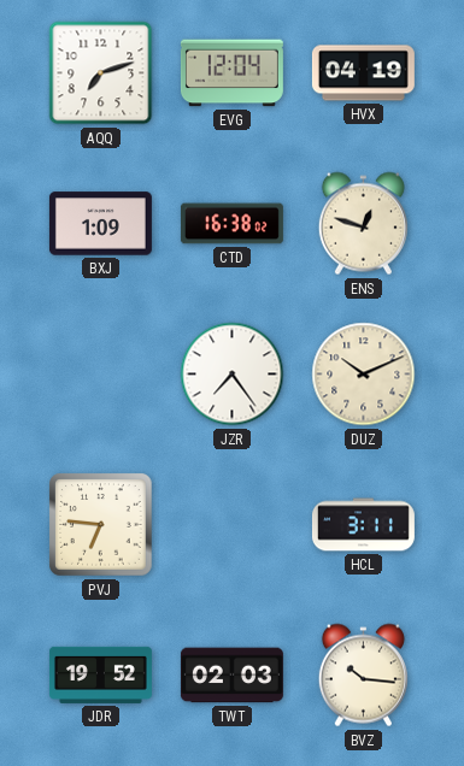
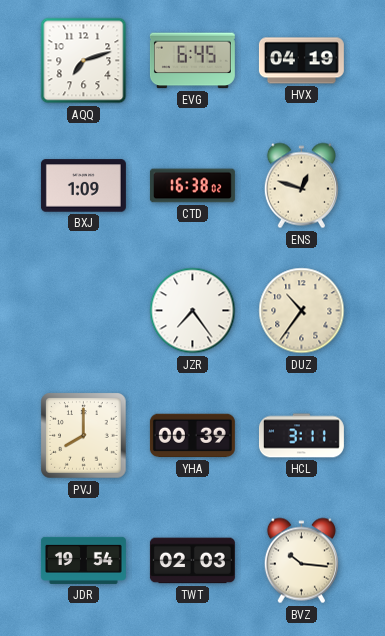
EVG: 12:04 -> 6:45
DUZ: 10:11 -> 10:36
PVJ: 6:46 -> 8:00
YHA: none -> 00:39
JDR: 19:52 -> 19:54
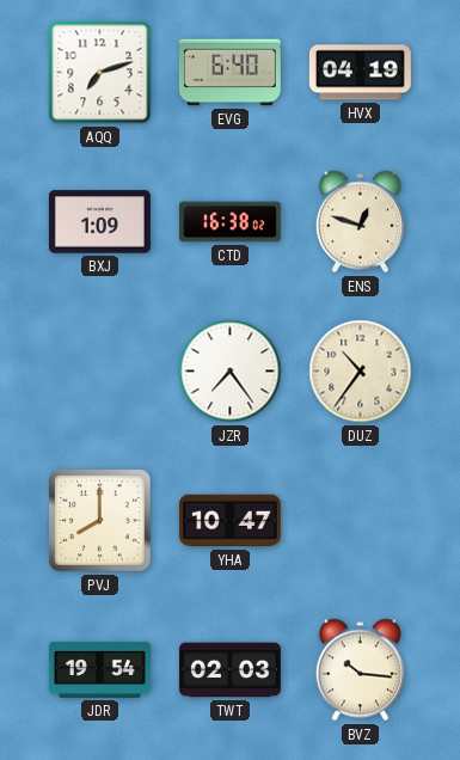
EVG: 6:45 -> 6:40
YHA: 00:39 -> 10:47
HCL: 3:11 -> none
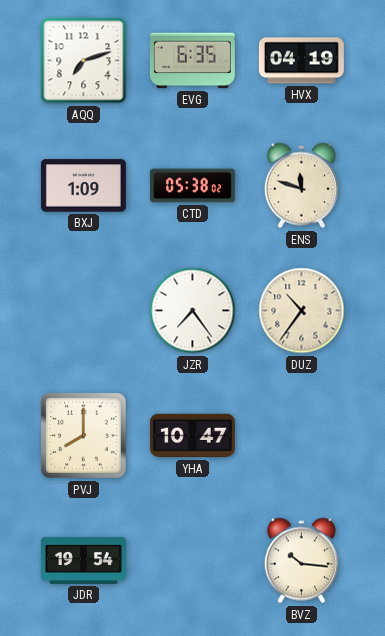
EVG: 6:40 -> 6:35
CTD: 16:38 -> 05:38
ENS: 12:48 -> 11:48
TWT: 02:03 -> none
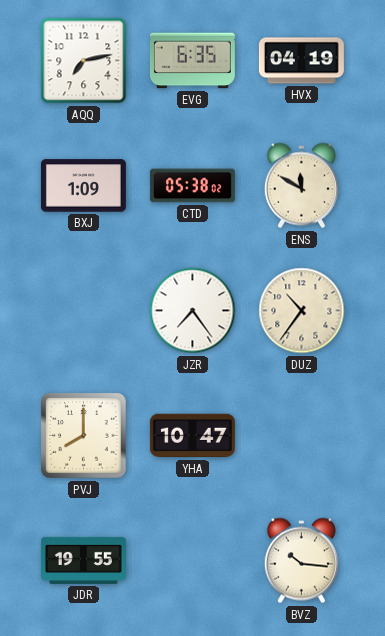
AQQ: 7:12 -> 7:13
ENS: 11:48 -> 11:50
JDR: 19:54 -> 19:55
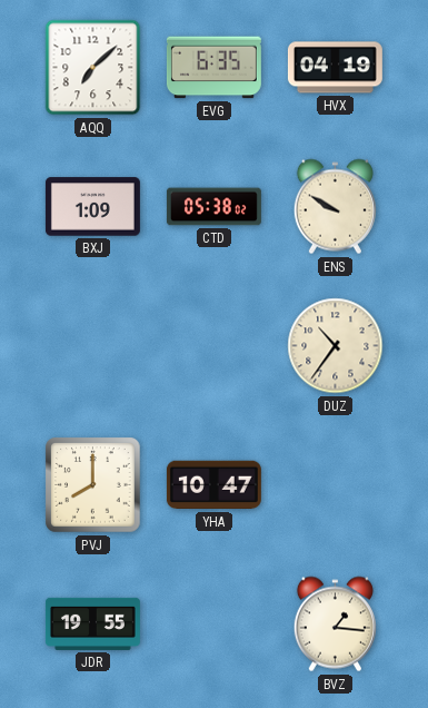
AQQ: 7:13 -> 7:08
ENS: 11:50 -> 9:50
JZR: 7:24 -> none
BVZ: 10:16 -> 1:16
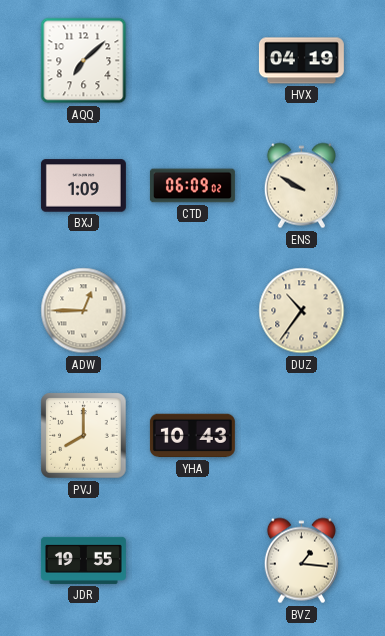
EVG: 6:35 -> none
CTD: 05:38 -> 06:09
ADW: none -> 12:45
YHA: 10:47 -> 10:43
